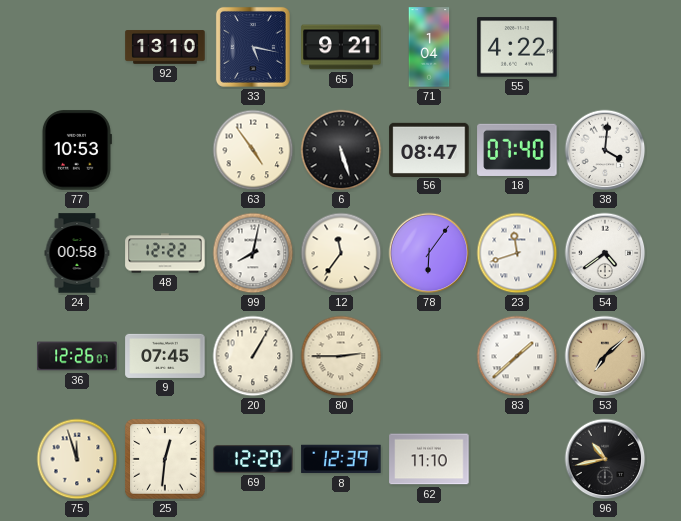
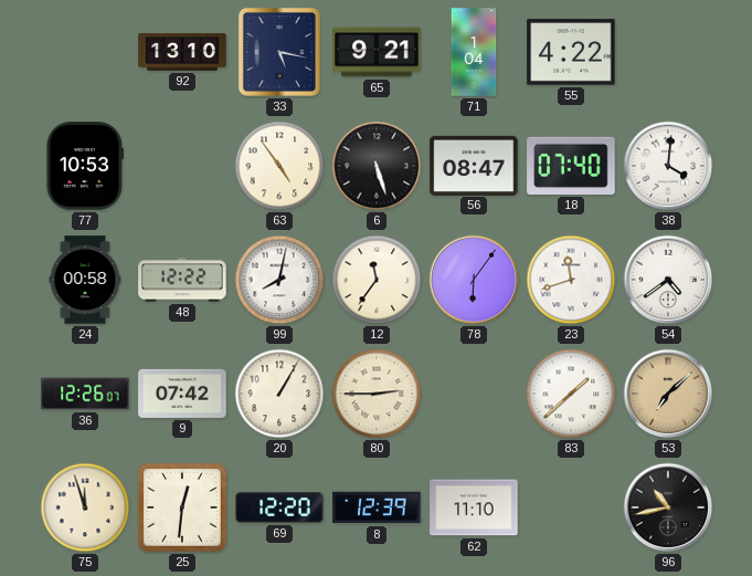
9: 07:45 -> 07:42
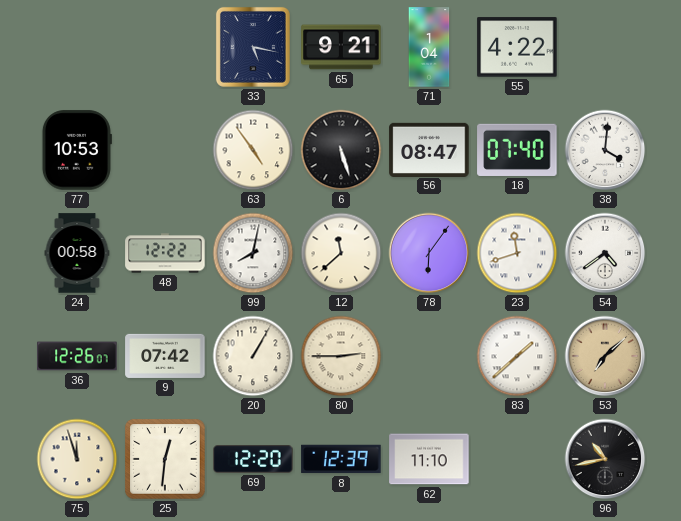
92: 13:10 -> none
12: 11:36 -> 11:38
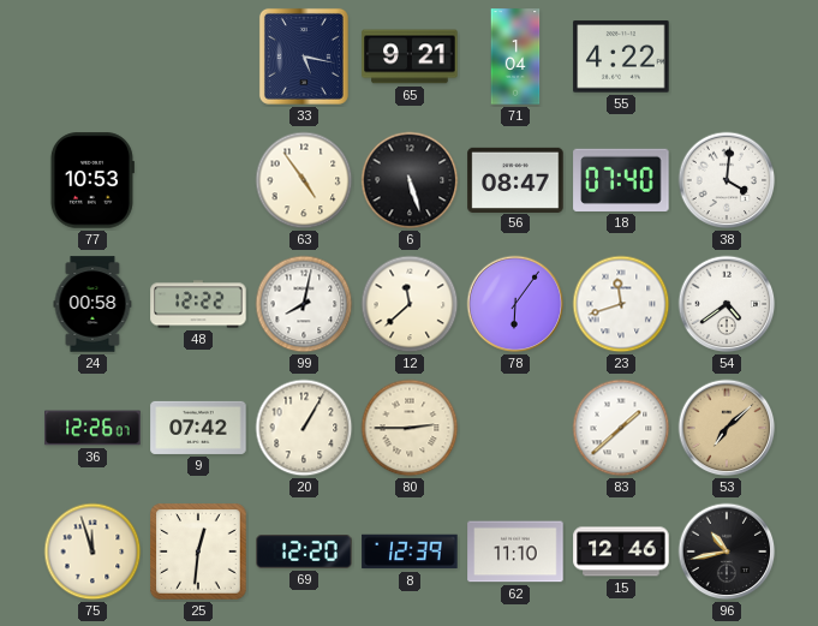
15: none -> 12:46
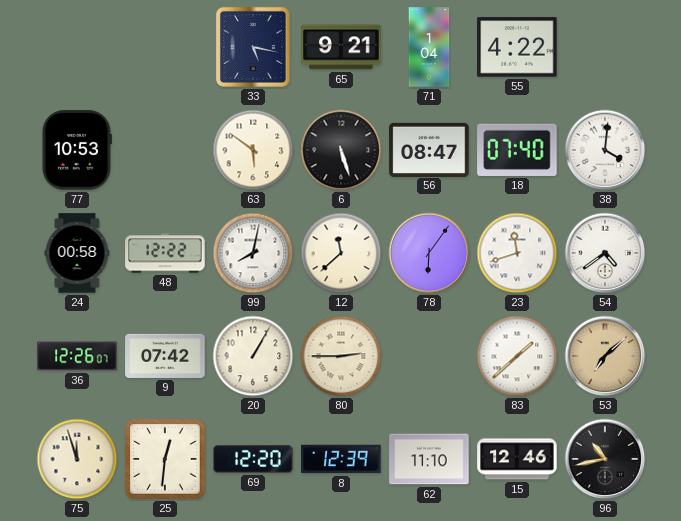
63: 4:54 -> 5:51
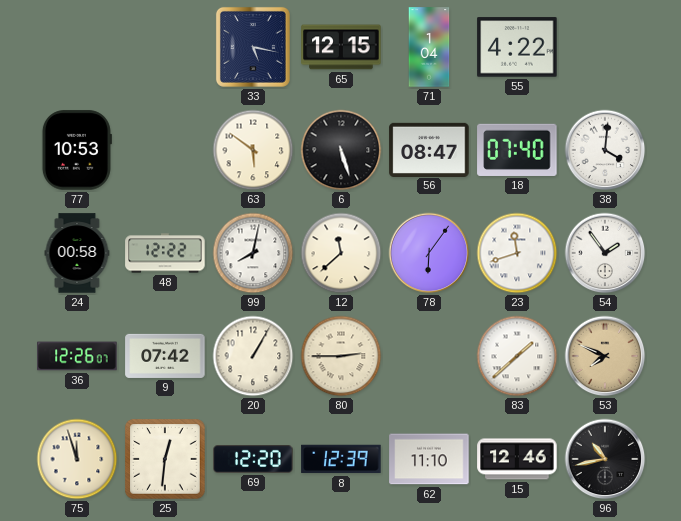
65: 9:21 -> 12:15
54: 4:39 -> 1:54
53: 7:08 -> 7:49
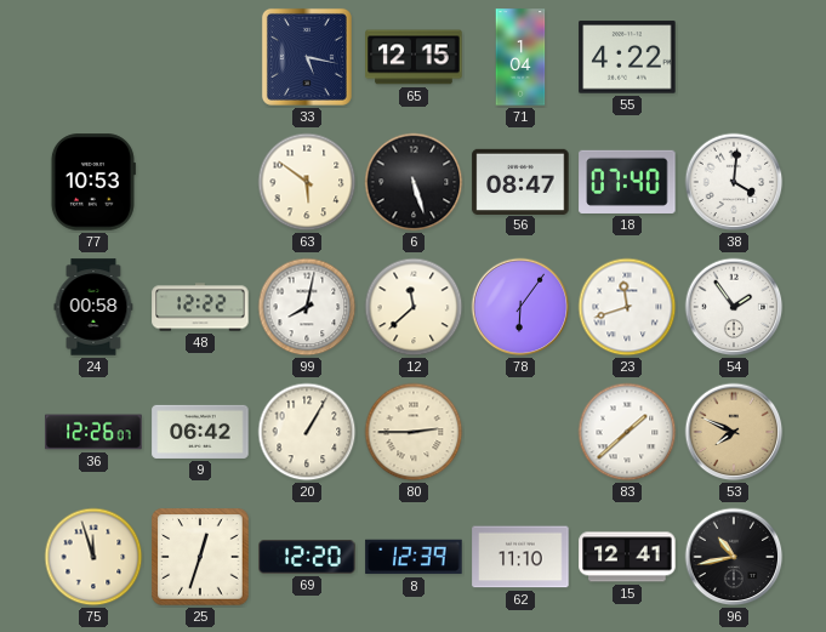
9: 07:42 -> 06:42
25: 12:31 -> 12:33
15: 12:46 -> 12:41
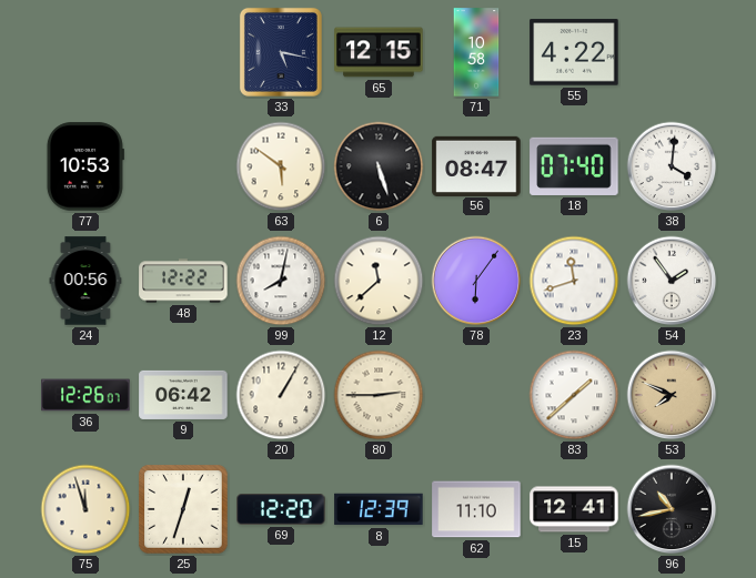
71: 1:04 -> 10:58
24: 00:58 -> 00:56
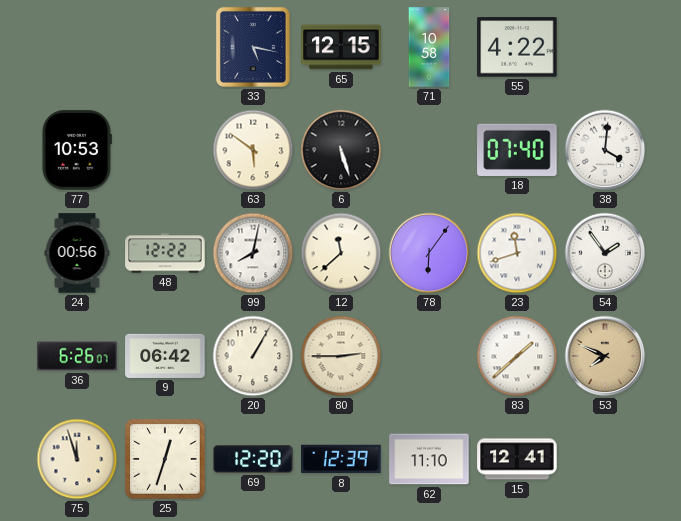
56: 08:47 -> none
36: 12:26 -> 6:26
96: 10:43 -> none
